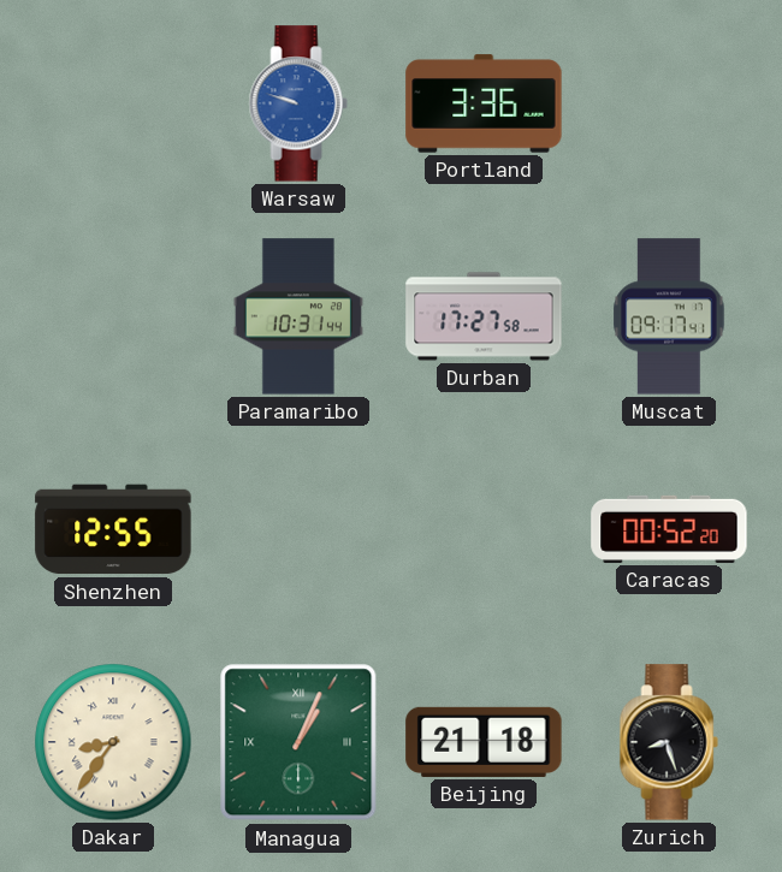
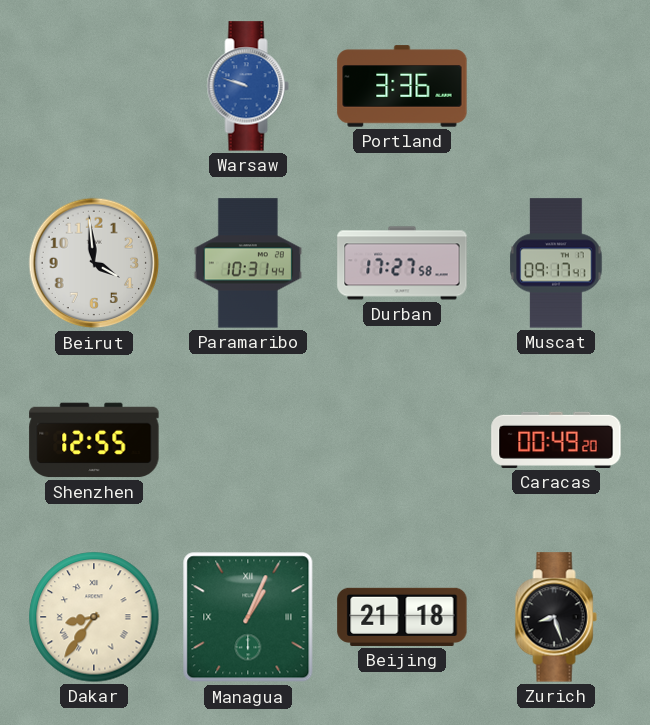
Beirut: none -> 3:59
Caracas: 00:52 -> 00:49
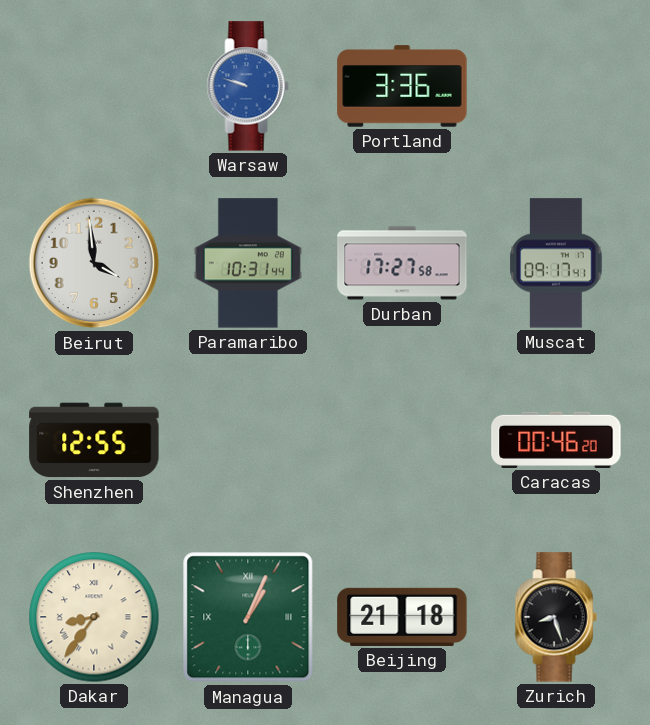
Caracas: 00:49 -> 00:46
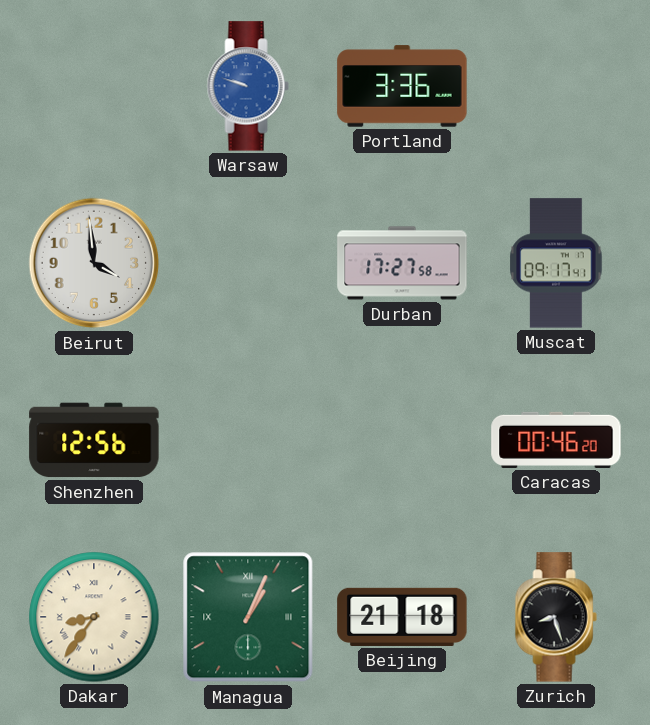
Paramaribo: 10:31 -> none
Shenzhen: 12:55 -> 12:56
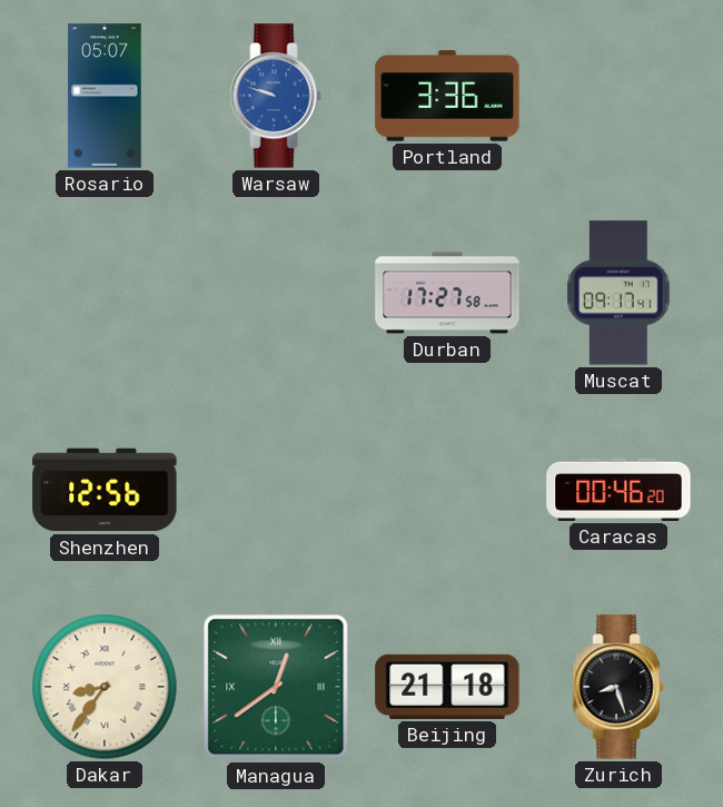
Rosario: none -> 05:07
Beirut: 3:59 -> none
Managua: 1:04 -> 12:39
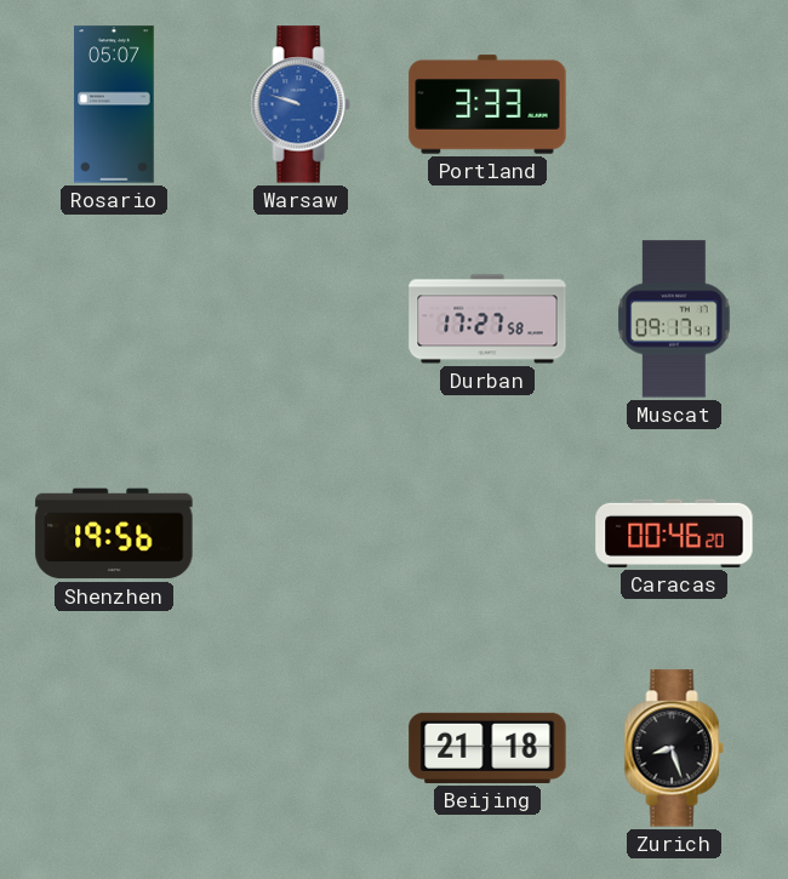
Portland: 3:36 -> 3:33
Shenzhen: 12:56 -> 19:56
Dakar: 8:36 -> none
Managua: 12:39 -> none
